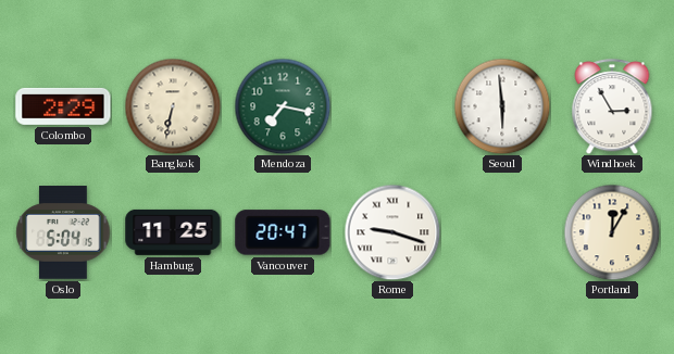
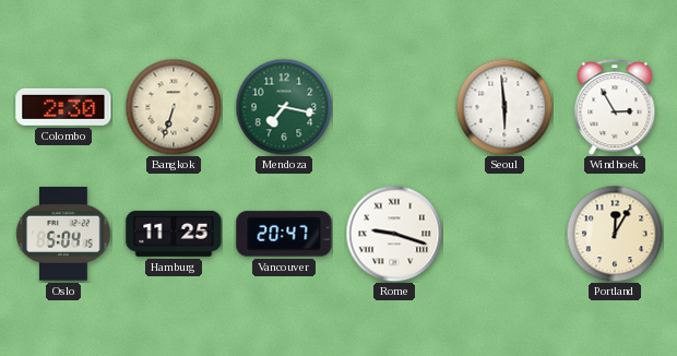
Colombo: 2:29 -> 2:30
Bangkok: 6:32 -> 6:33
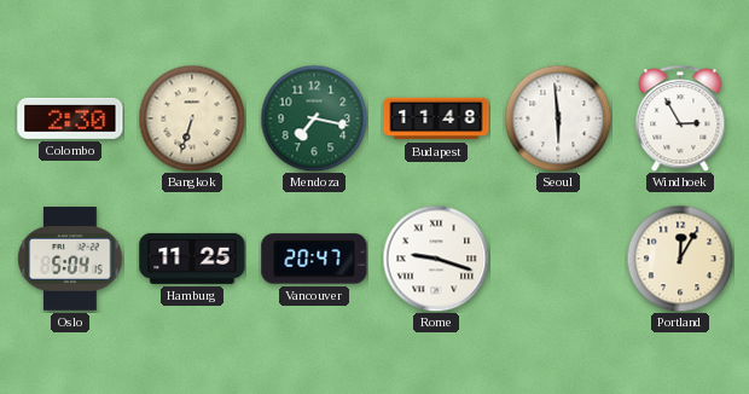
Budapest: none -> 11:48
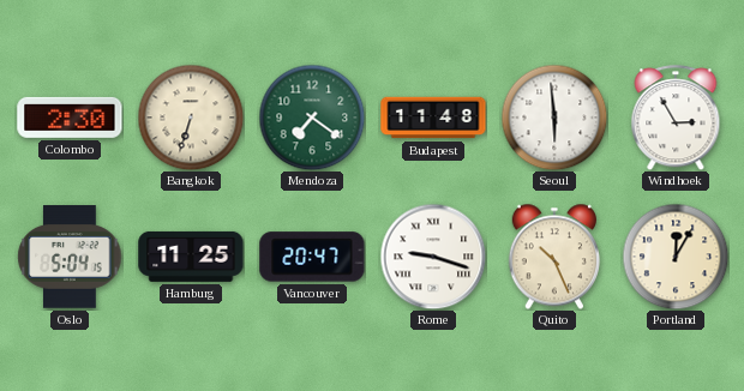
Mendoza: 7:17 -> 7:21
Quito: none -> 10:26
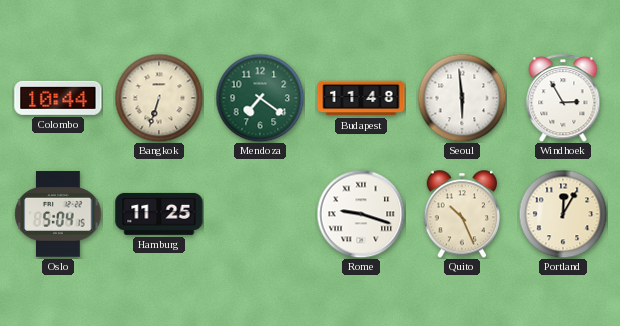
Colombo: 2:30 -> 10:44
Vancouver: 20:47 -> none
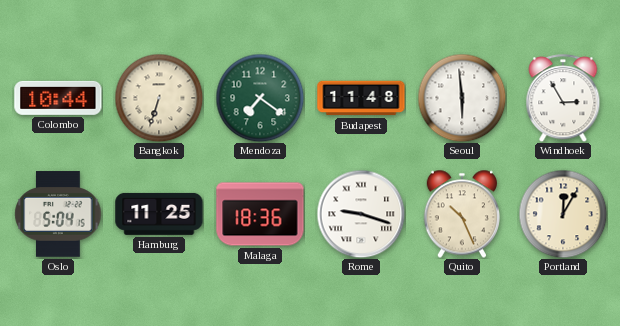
Malaga: none -> 18:36
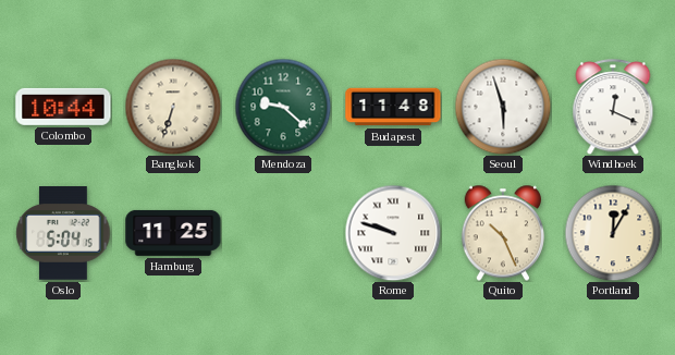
Mendoza: 7:21 -> 9:22
Seoul: 5:59 -> 5:57
Windhoek: 2:55 -> 12:19
Malaga: 18:36 -> none
Rome: 9:18 -> 9:48
